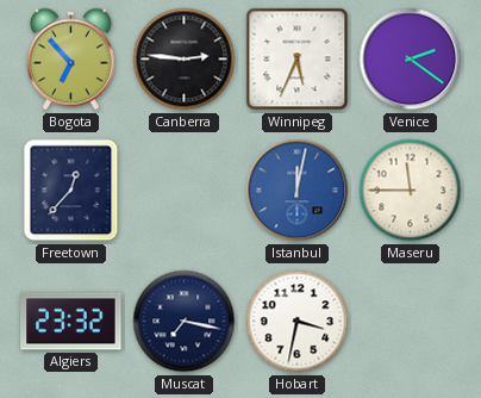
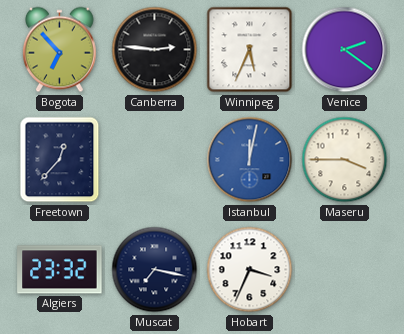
Maseru: 11:45 -> 3:45
Hobart: 3:32 -> 3:34
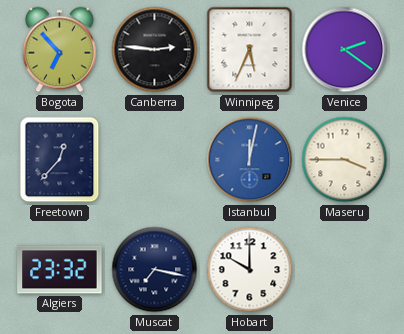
Hobart: 3:34 -> 10:00
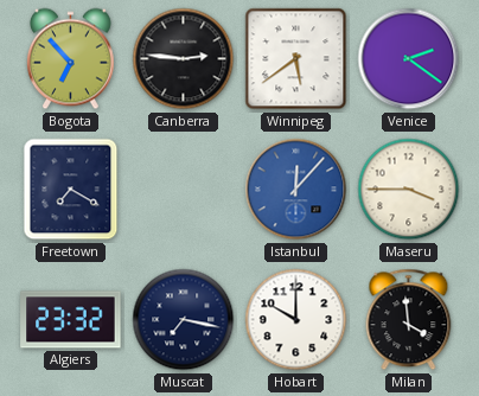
Winnipeg: 5:34 -> 5:39
Freetown: 12:37 -> 7:20
Istanbul: 12:02 -> 12:07
Milan: none -> 3:59
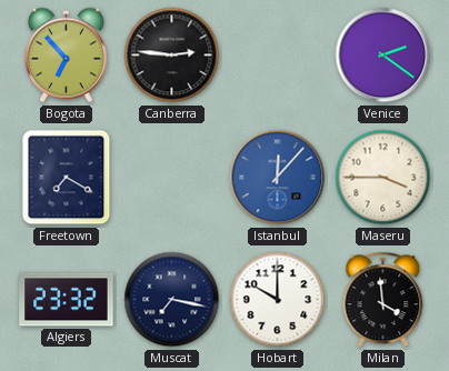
Winnipeg: 5:39 -> none
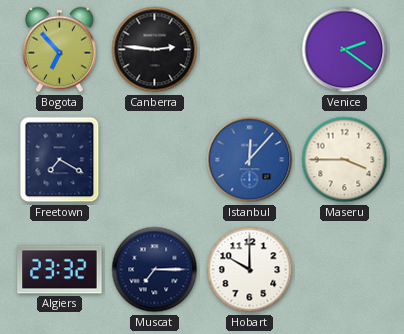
Muscat: 7:17 -> 7:15
Milan: 3:59 -> none
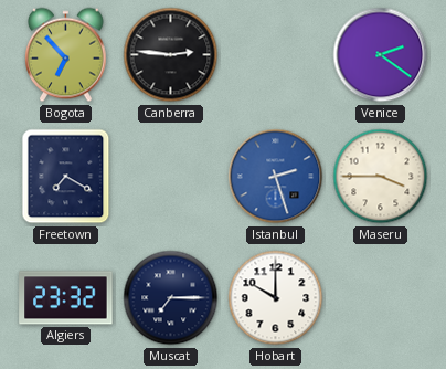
Istanbul: 12:07 -> 2:27
